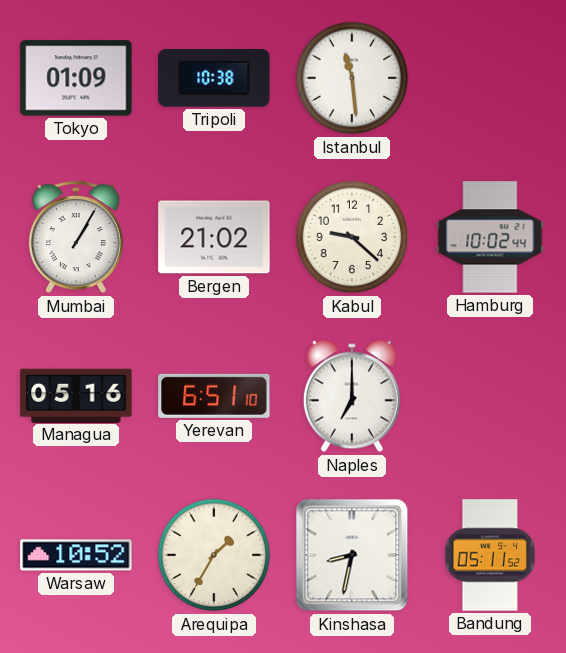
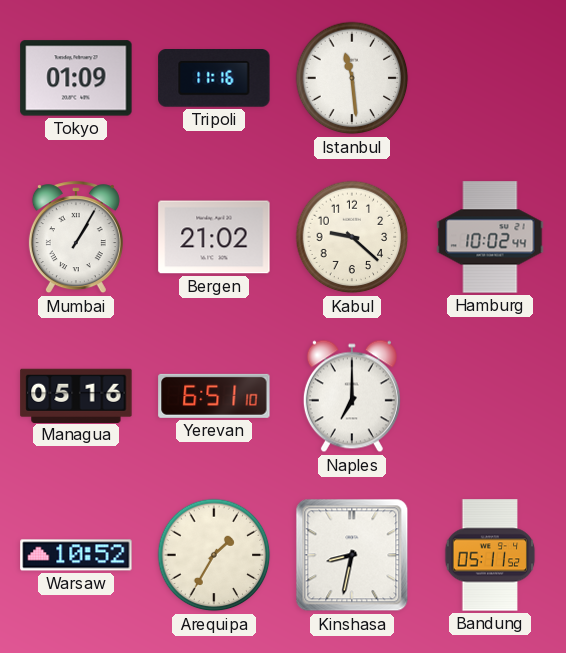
Tripoli: 10:38 -> 11:16
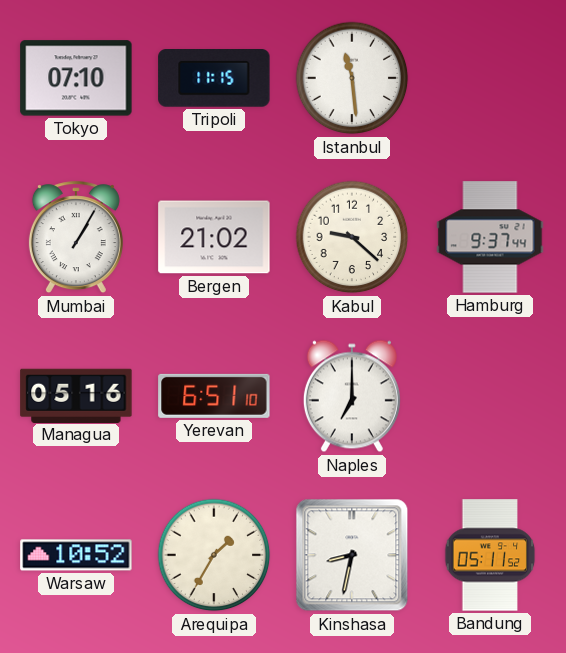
Tokyo: 01:09 -> 07:10
Tripoli: 11:16 -> 11:15
Hamburg: 10:02 -> 9:37
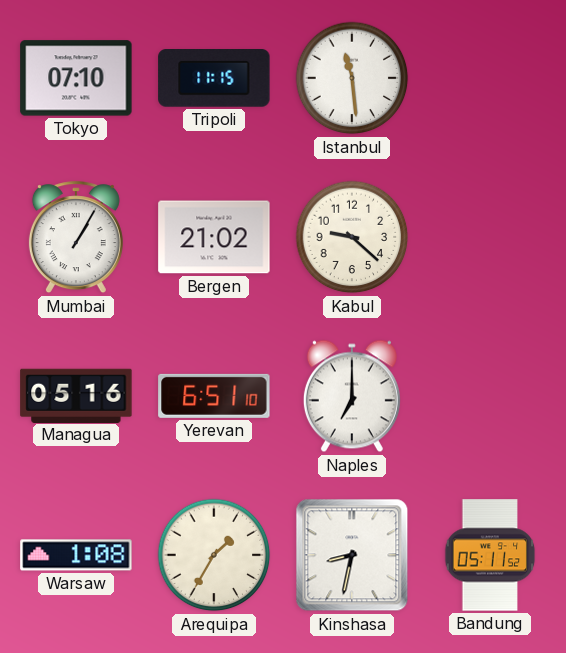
Hamburg: 9:37 -> none
Warsaw: 10:52 -> 1:08
